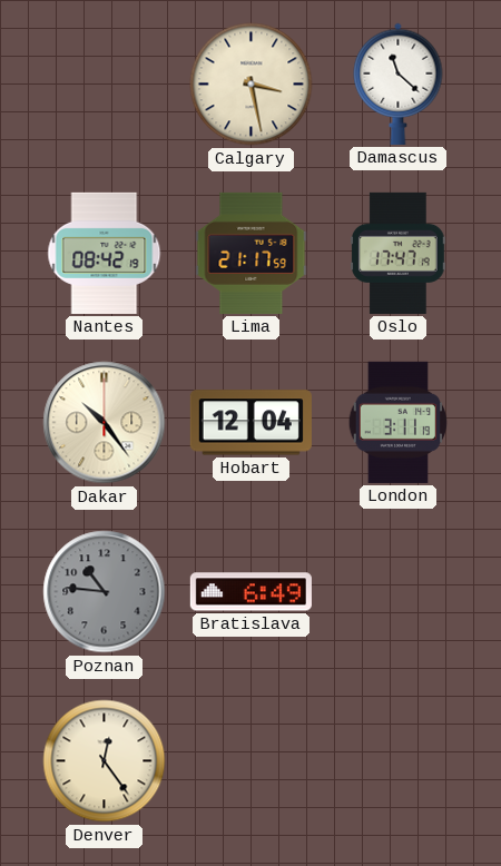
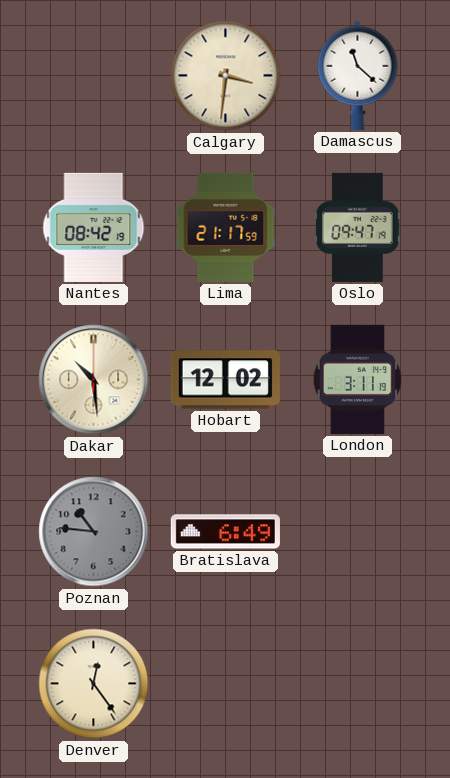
Calgary: 3:28 -> 3:31
Oslo: 17:47 -> 09:47
Dakar: 10:24 -> 10:29
Hobart: 12:04 -> 12:02
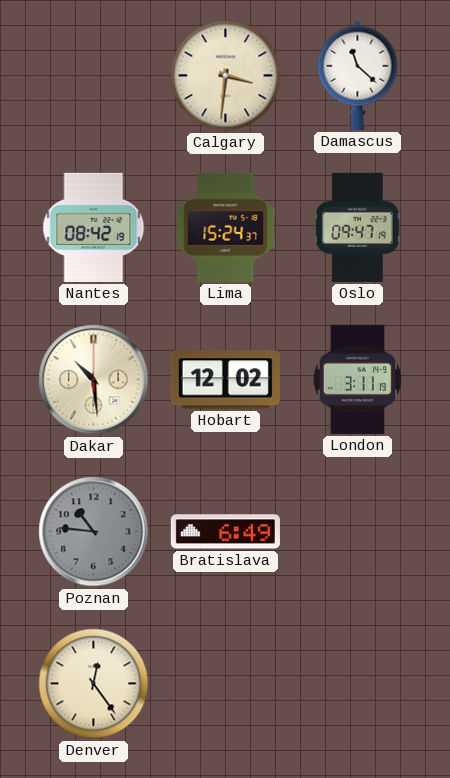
Lima: 21:17 -> 15:24
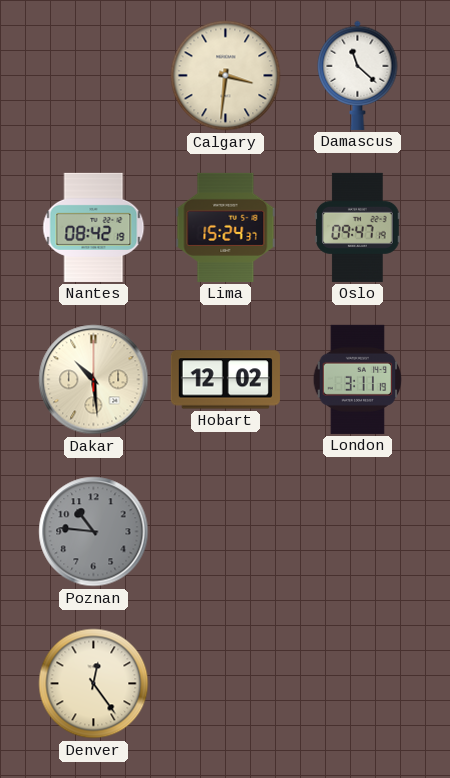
Bratislava: 6:49 -> none
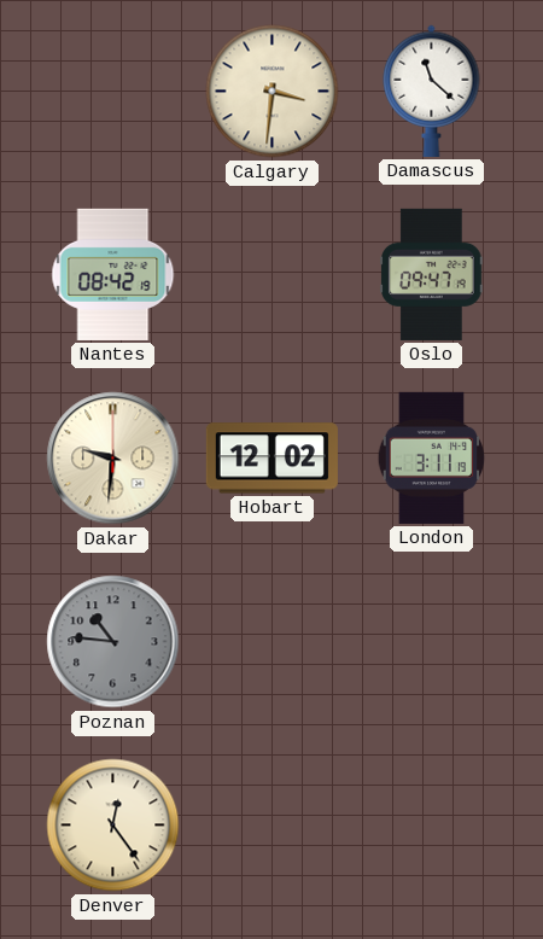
Lima: 15:24 -> none
Dakar: 10:29 -> 9:31
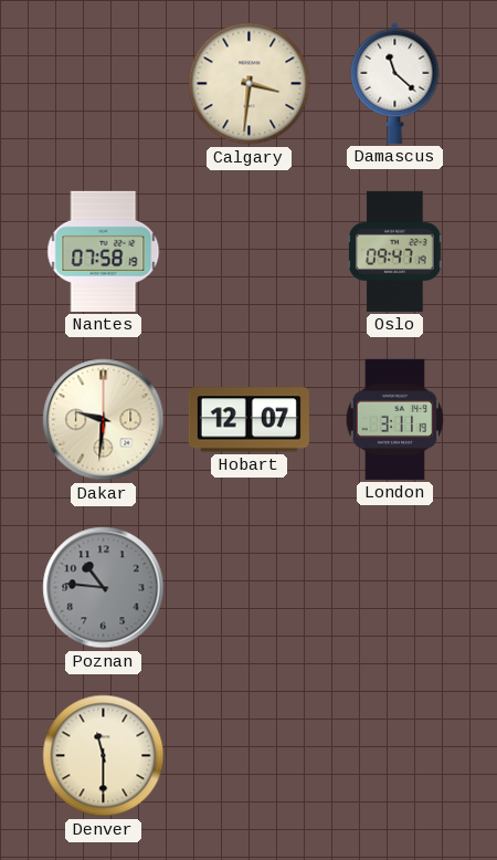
Nantes: 08:42 -> 07:58
Hobart: 12:02 -> 12:07
Denver: 12:24 -> 11:30
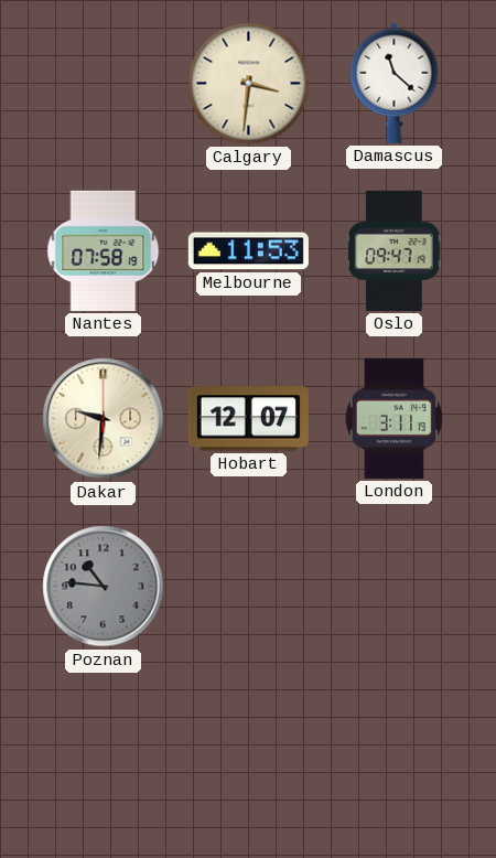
Melbourne: none -> 11:53
Denver: 11:30 -> none
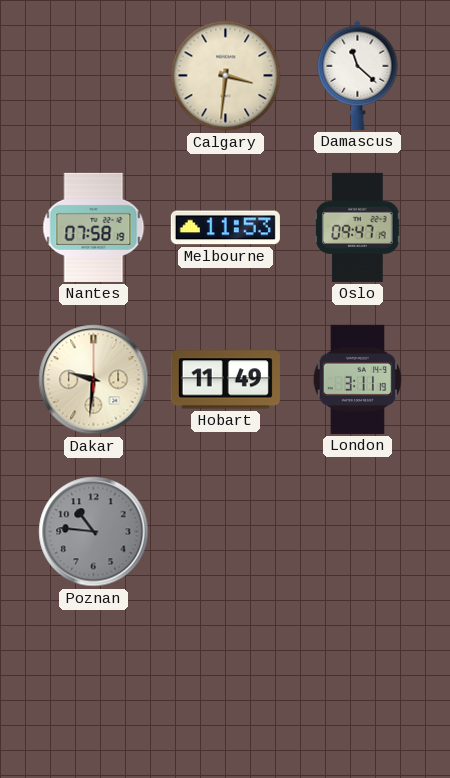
Hobart: 12:07 -> 11:49
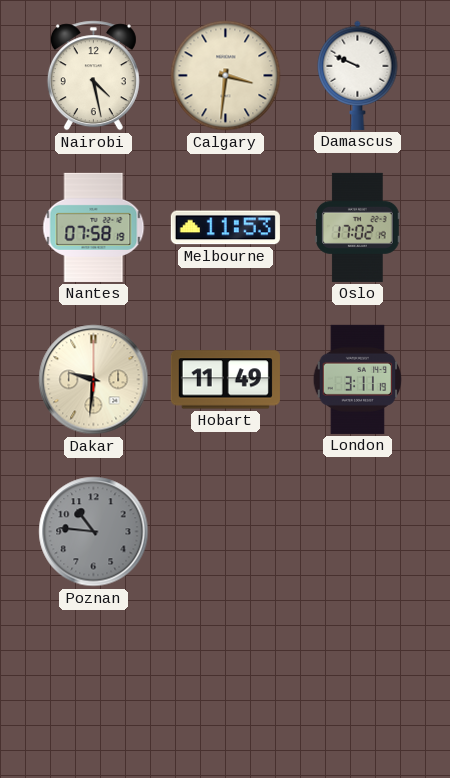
Nairobi: none -> 4:28
Damascus: 11:22 -> 9:49
Oslo: 09:47 -> 17:02
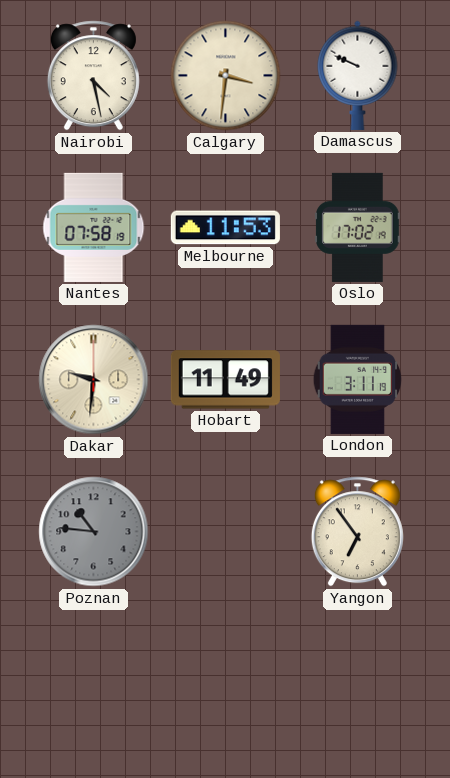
Yangon: none -> 6:54
